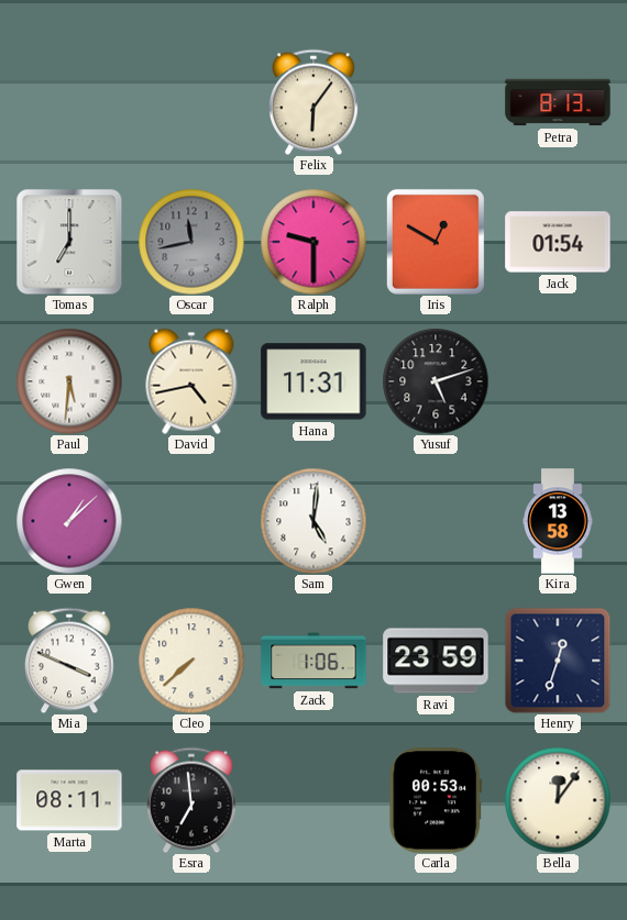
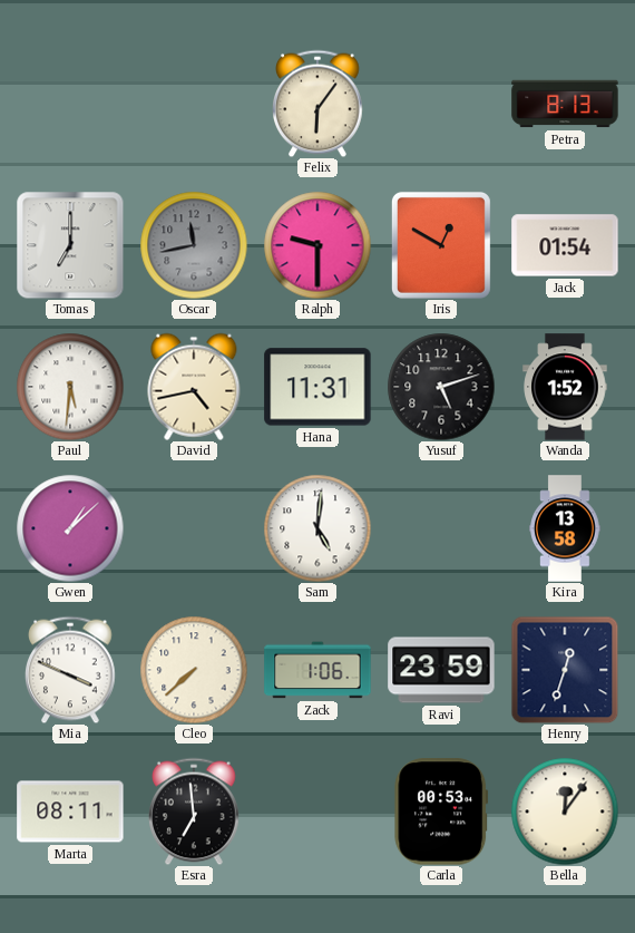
Wanda: none -> 1:52
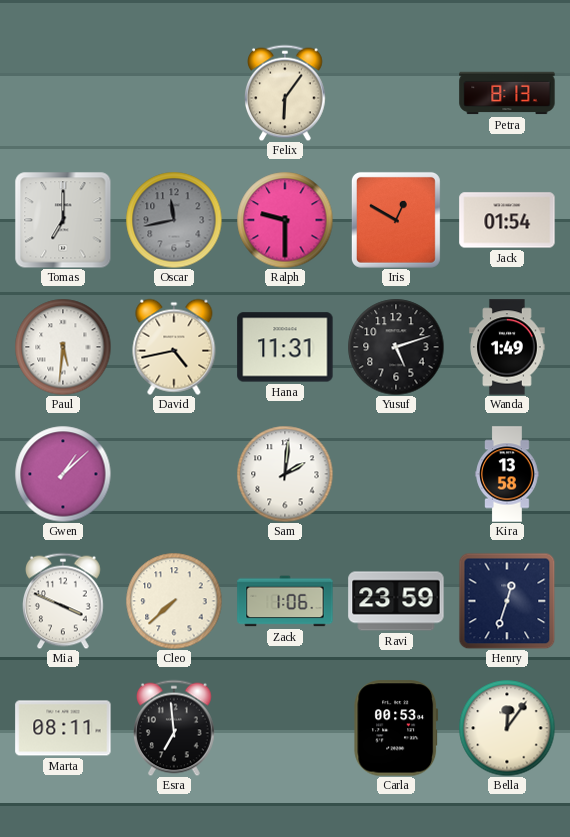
Wanda: 1:52 -> 1:49
Sam: 5:01 -> 2:01
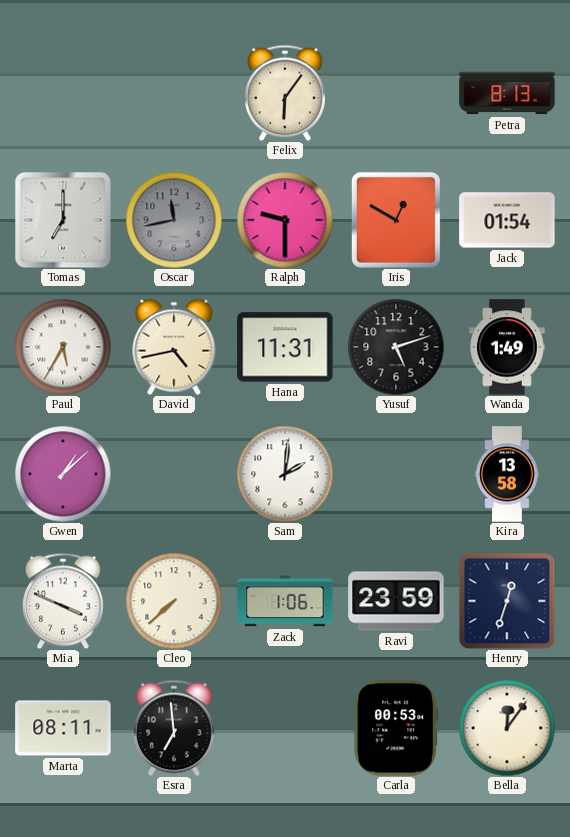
Paul: 5:31 -> 5:35
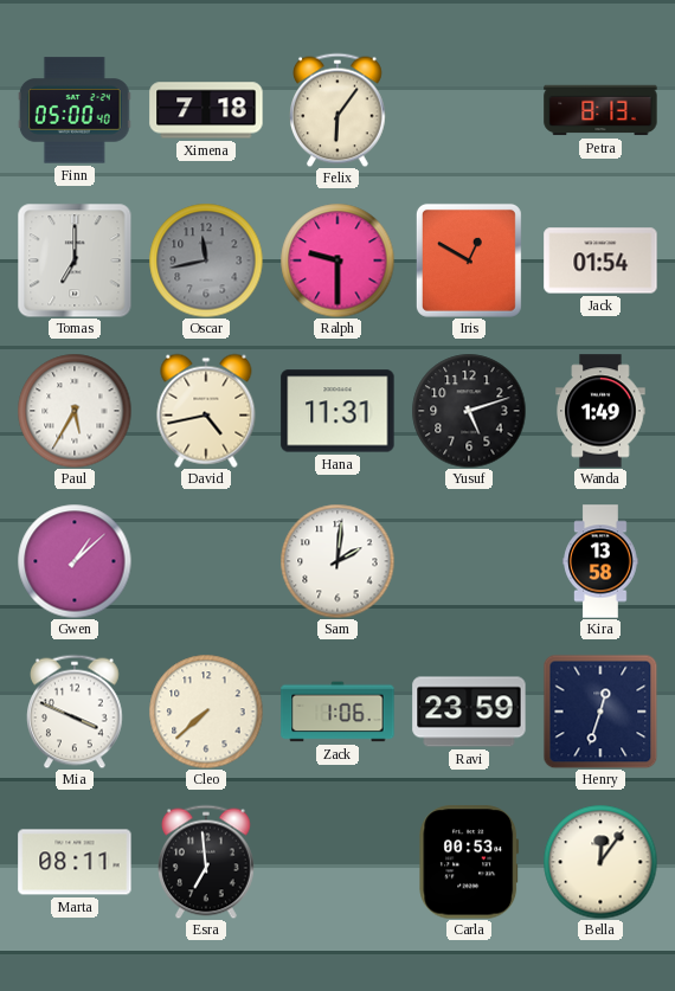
Finn: none -> 05:00
Ximena: none -> 7:18
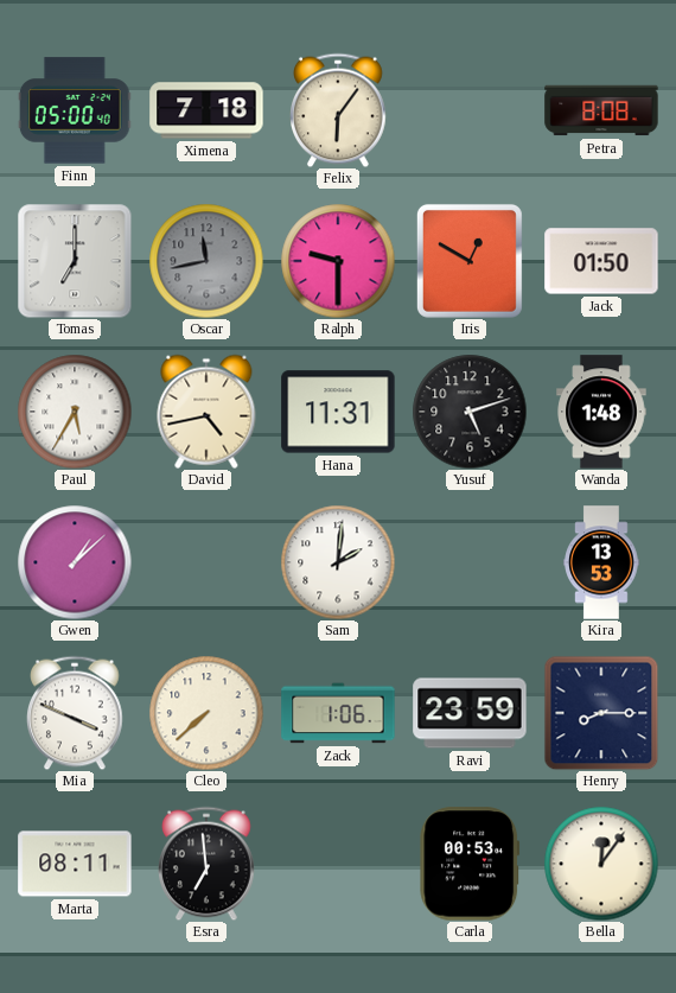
Petra: 8:13 -> 8:08
Jack: 01:54 -> 01:50
Wanda: 1:49 -> 1:48
Kira: 13:58 -> 13:53
Henry: 12:33 -> 8:15
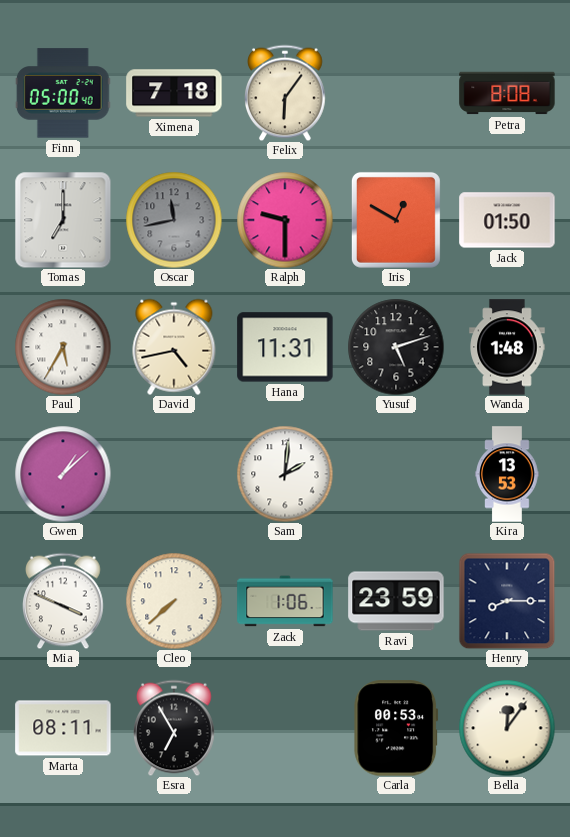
Esra: 6:59 -> 6:55
